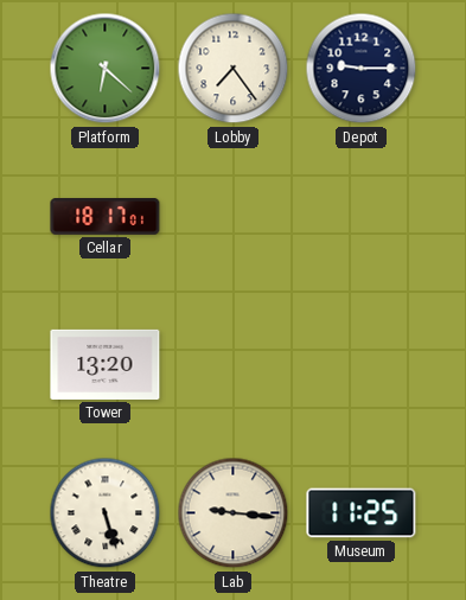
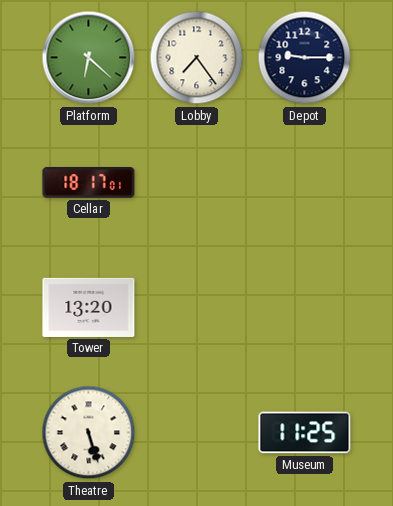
Lab: 9:16 -> none
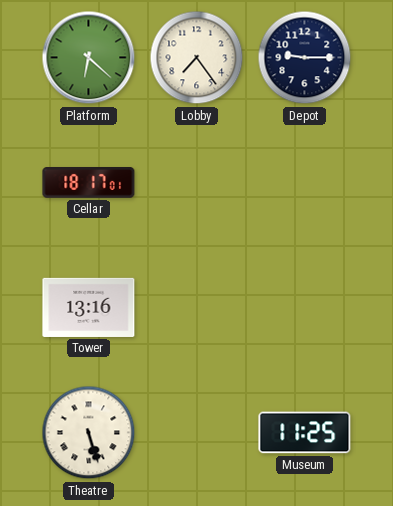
Tower: 13:20 -> 13:16
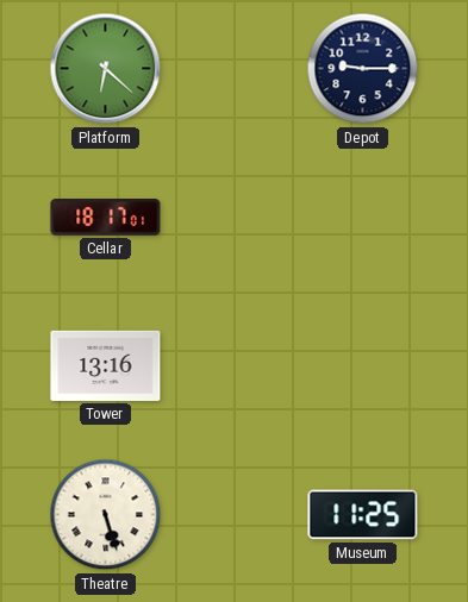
Lobby: 7:24 -> none
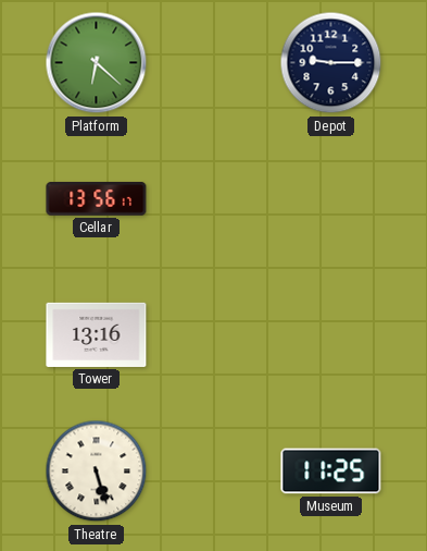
Cellar: 18:17 -> 13:56
